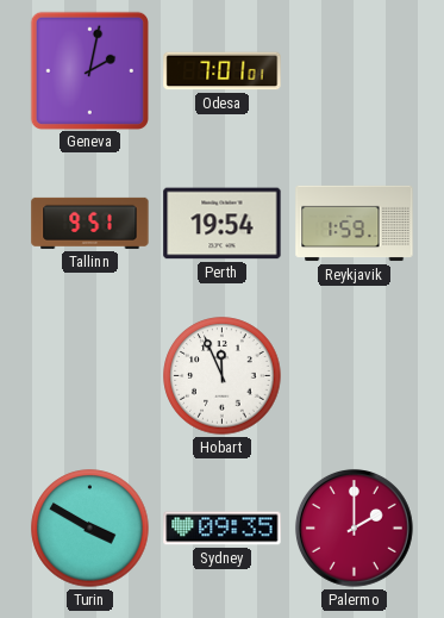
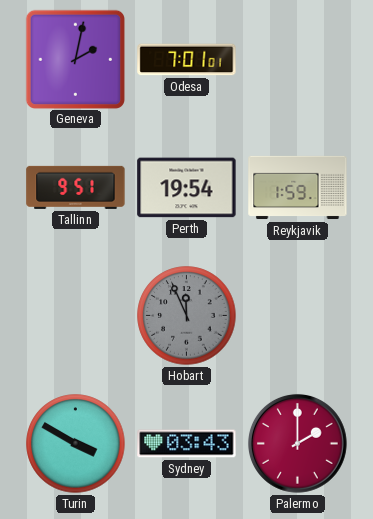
Hobart dial: white -> grey
Sydney: 09:35 -> 03:43
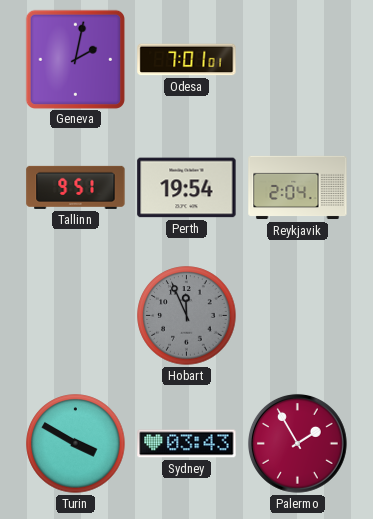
Reykjavik: 1:59 -> 2:04
Palermo: 2:00 -> 1:55
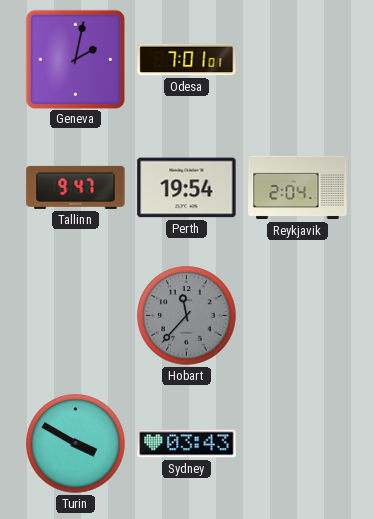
Tallinn: 9:51 -> 9:47
Hobart: 11:56 -> 11:37
Palermo: 1:55 -> none
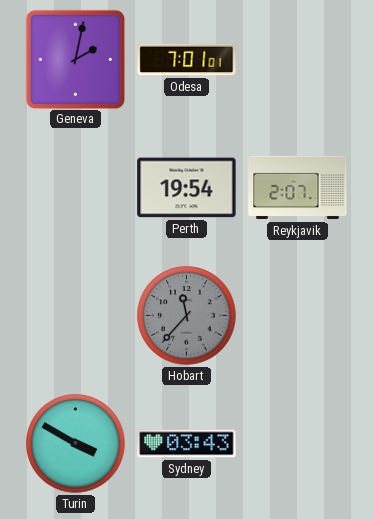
Tallinn: 9:47 -> none
Reykjavik: 2:04 -> 2:07
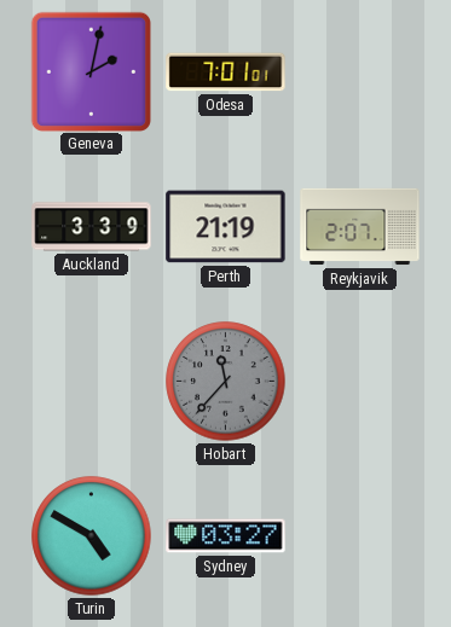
Auckland: none -> 3:39
Perth: 19:54 -> 21:19
Turin: 3:50 -> 4:50
Sydney: 03:43 -> 03:27
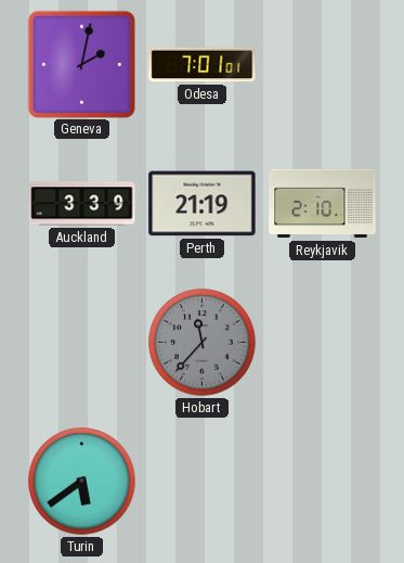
Reykjavik: 2:07 -> 2:10
Turin: 4:50 -> 5:39
Sydney: 03:27 -> none
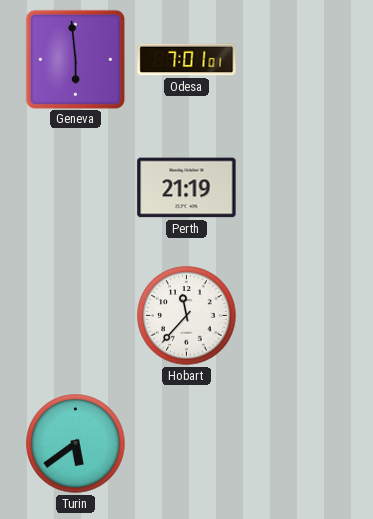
Geneva: 2:02 -> 5:59
Auckland: 3:39 -> none
Reykjavik: 2:10 -> none
Hobart dial: grey -> white
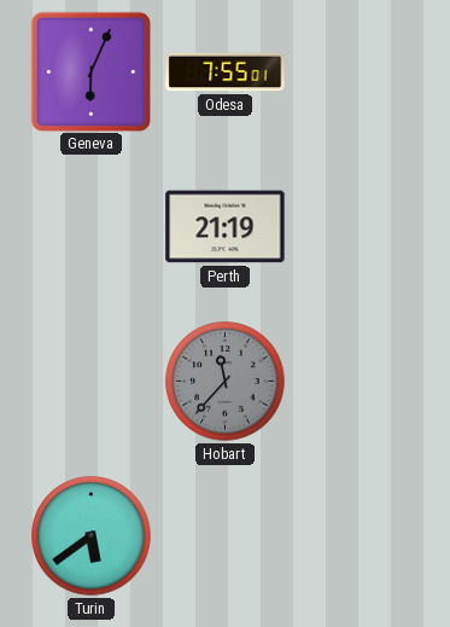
Geneva: 5:59 -> 6:04
Odesa: 7:01 -> 7:55
Hobart dial: white -> grey
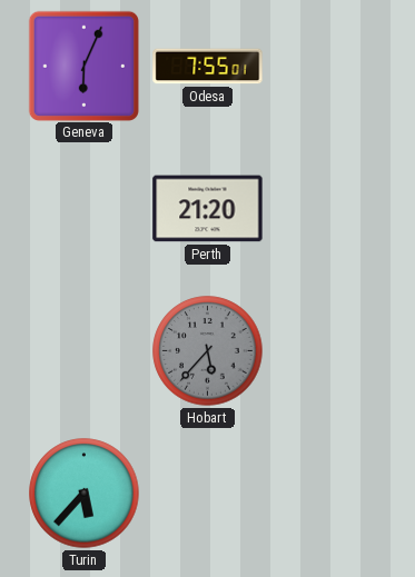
Perth: 21:19 -> 21:20
Hobart: 11:37 -> 5:37
Turin: 5:39 -> 5:37
